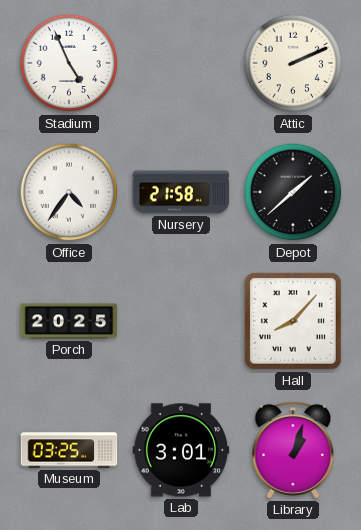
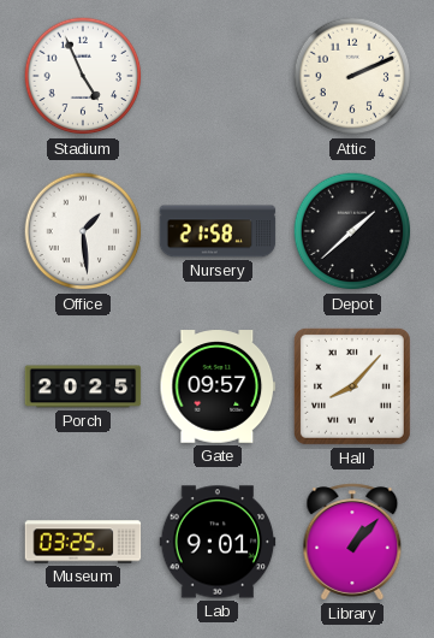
Office: 4:36 -> 1:29
Gate: none -> 09:57
Lab: 3:01 -> 9:01
Library: 1:03 -> 1:07
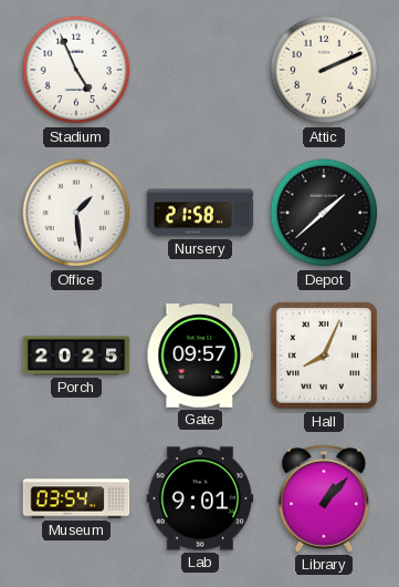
Hall: 8:07 -> 8:04
Museum: 03:25 -> 03:54
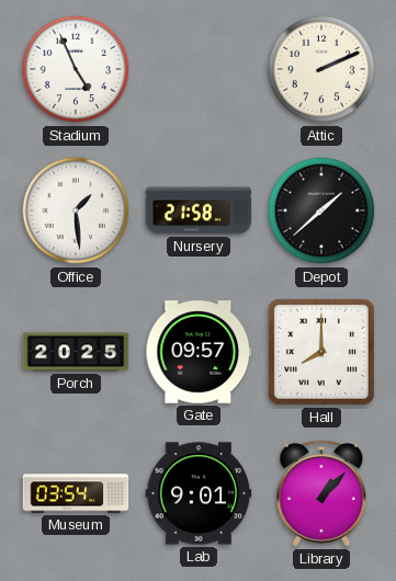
Hall: 8:04 -> 8:00
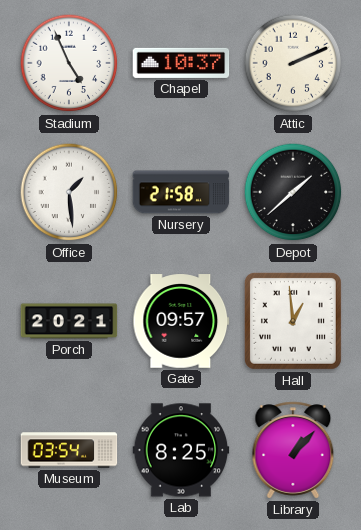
Chapel: none -> 10:37
Porch: 20:25 -> 20:21
Hall: 8:00 -> 12:59
Lab: 9:01 -> 8:25
